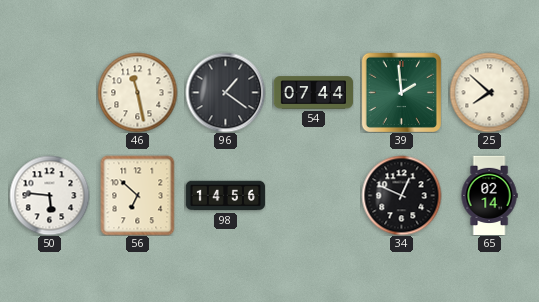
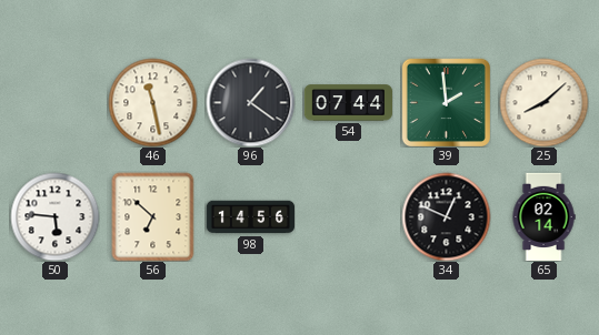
25: 7:52 -> 8:08
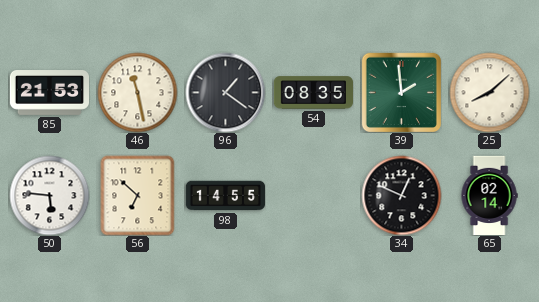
85: none -> 21:53
54: 07:44 -> 08:35
98: 14:56 -> 14:55
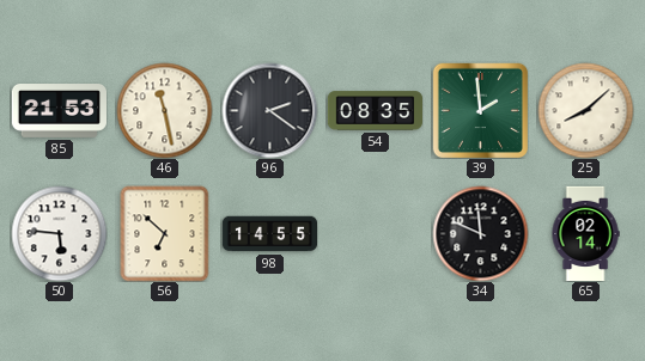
96: 1:21 -> 2:21
34: 12:49 -> 11:49
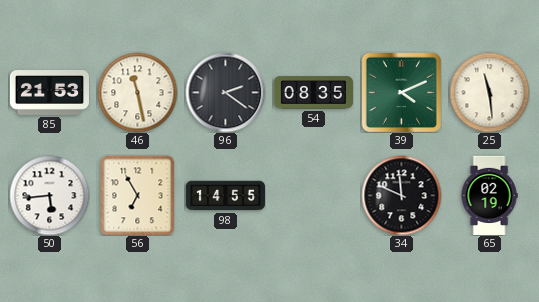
39: 1:59 -> 4:11
25: 8:08 -> 11:29
50: 5:46 -> 5:44
56: 6:52 -> 6:55
65: 02:14 -> 02:19
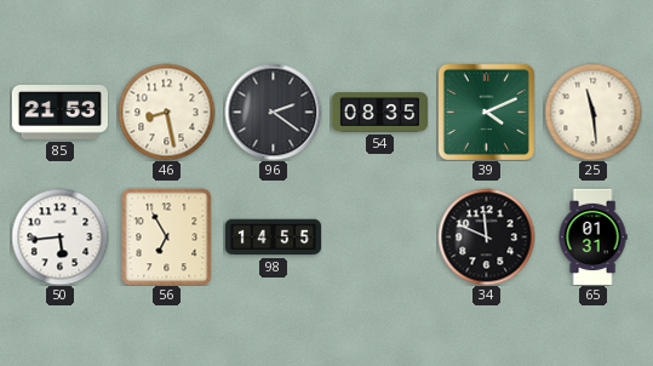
46: 11:28 -> 8:28
65: 02:19 -> 01:31
